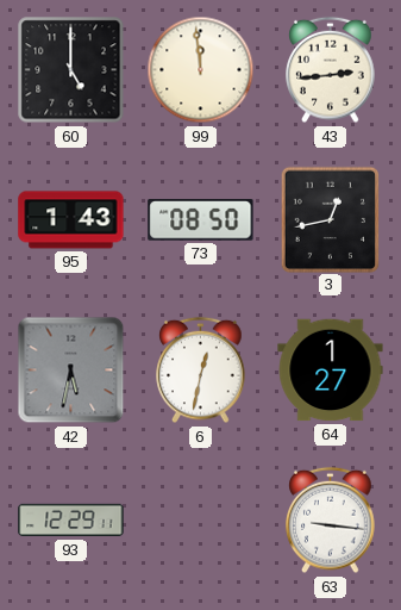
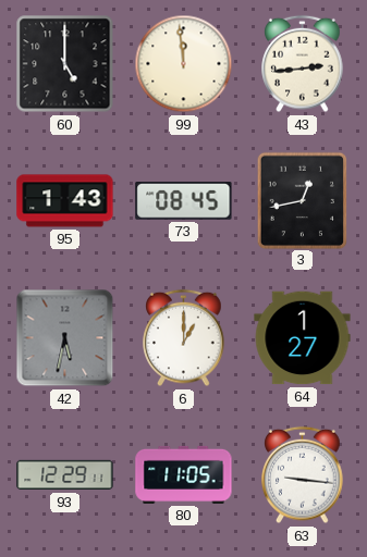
73: 08:50 -> 08:45
6: 12:32 -> 1:00
80: none -> 11:05
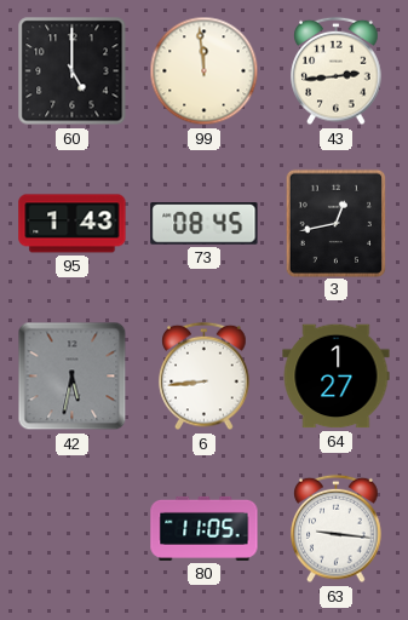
6: 1:00 -> 8:44
93: 12:29 -> none
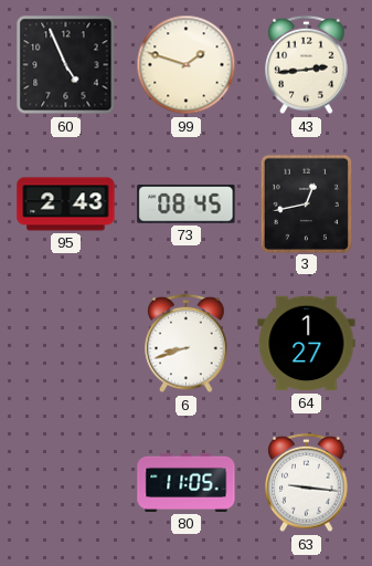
60: 5:00 -> 4:56
99: 11:59 -> 1:48
95: 1:43 -> 2:43
42: 5:32 -> none
6: 8:44 -> 8:42
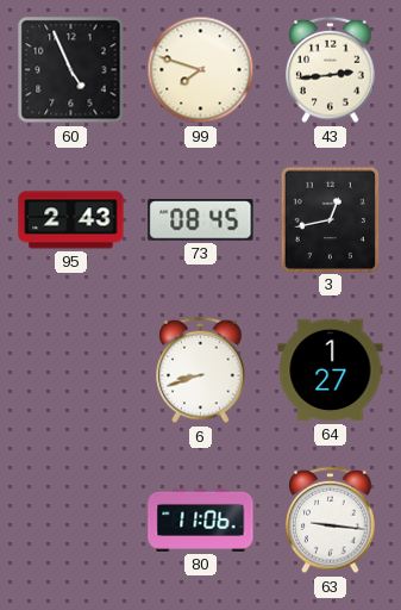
99: 1:48 -> 7:48
80: 11:05 -> 11:06
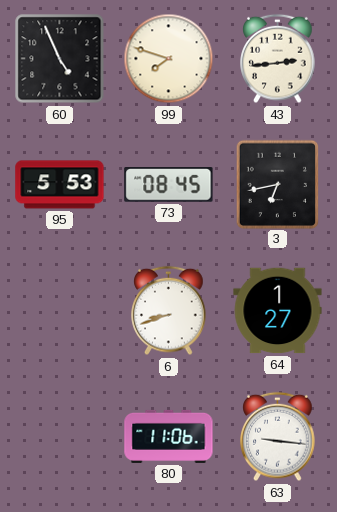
95: 2:43 -> 5:53
3: 12:43 -> 6:43
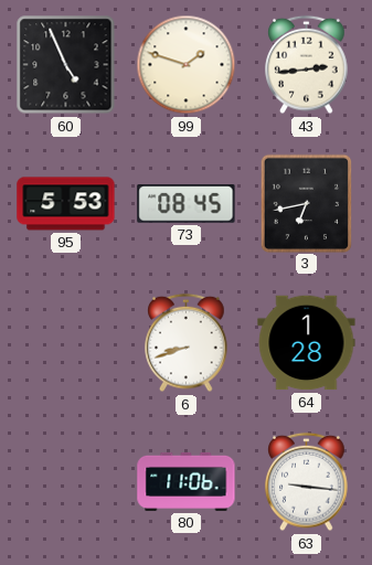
99: 7:48 -> 1:48
64: 1:27 -> 1:28
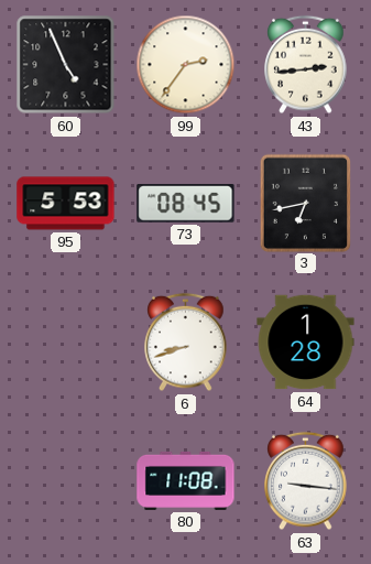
99: 1:48 -> 2:36
80: 11:06 -> 11:08
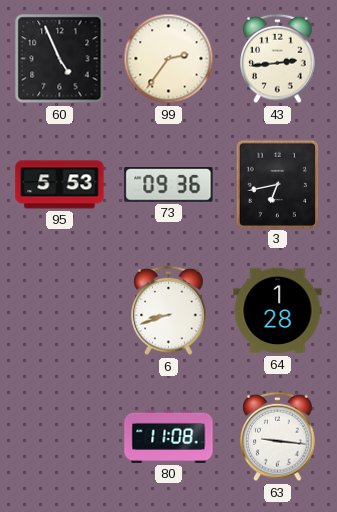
73: 08:45 -> 09:36
